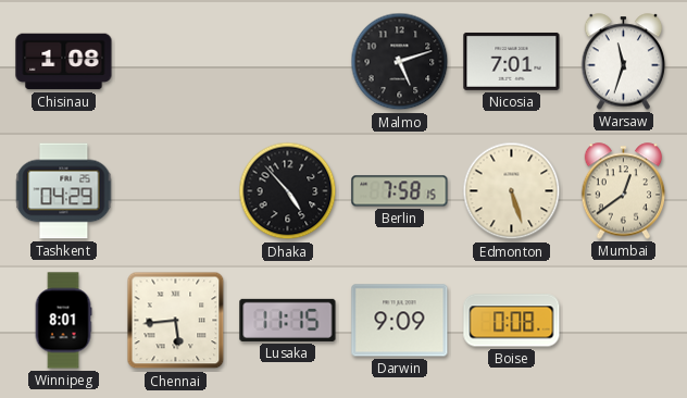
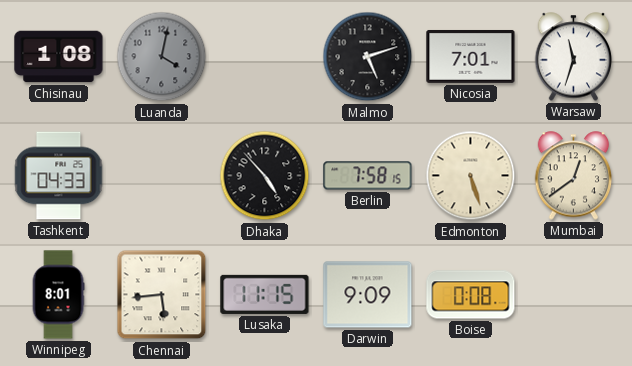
Luanda: none -> 4:02
Tashkent: 04:29 -> 04:33
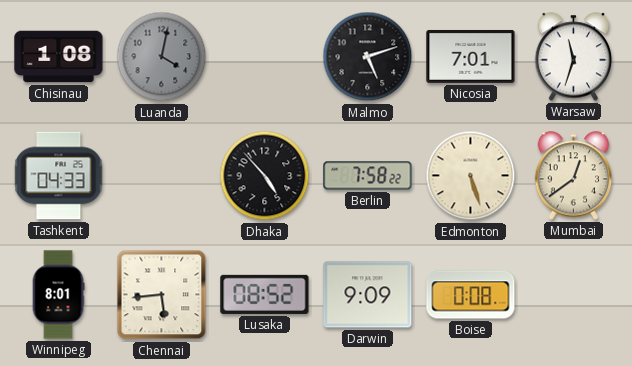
Berlin: 7:58:15 -> 7:58:22
Lusaka: 11:15 -> 08:52
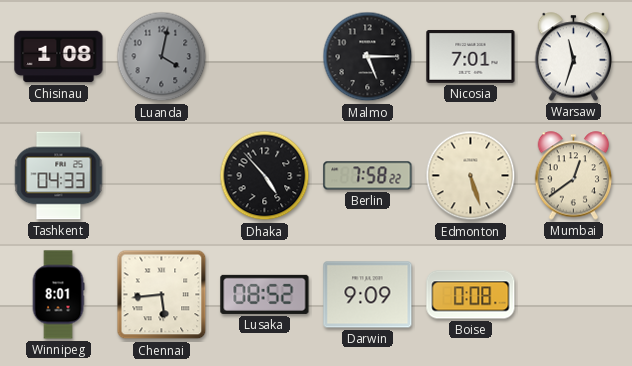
Malmo: 5:12 -> 5:15
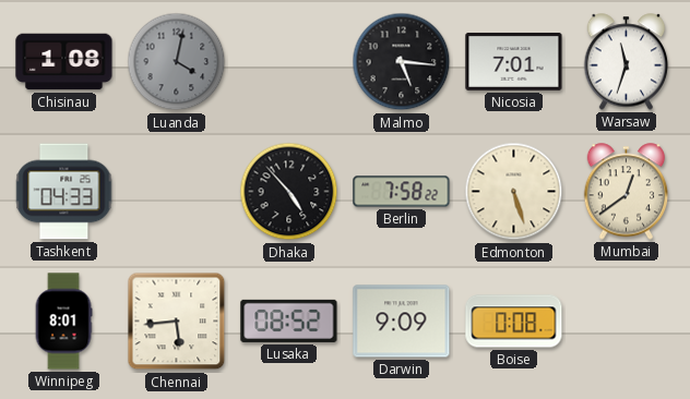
Malmo: 5:15 -> 5:16
